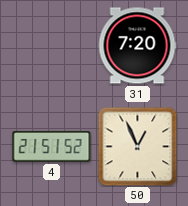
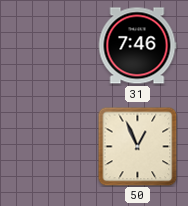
31: 7:20 -> 7:46
4: 21:51 -> none
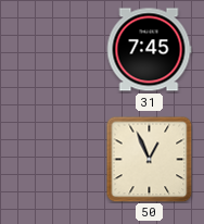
31: 7:46 -> 7:45
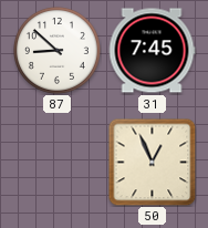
87: none -> 8:52
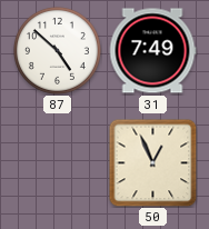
87: 8:52 -> 4:52
31: 7:45 -> 7:49
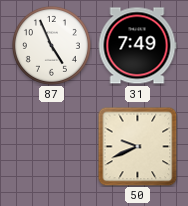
87: 4:52 -> 4:56
50: 12:56 -> 9:41
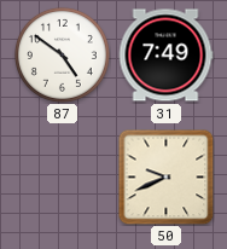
87: 4:56 -> 4:51
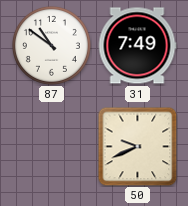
87: 4:51 -> 10:51
